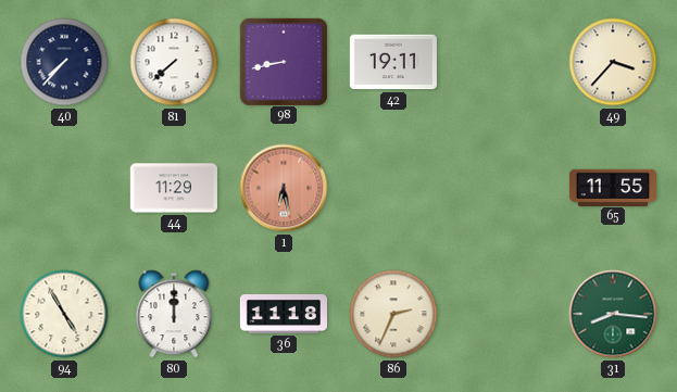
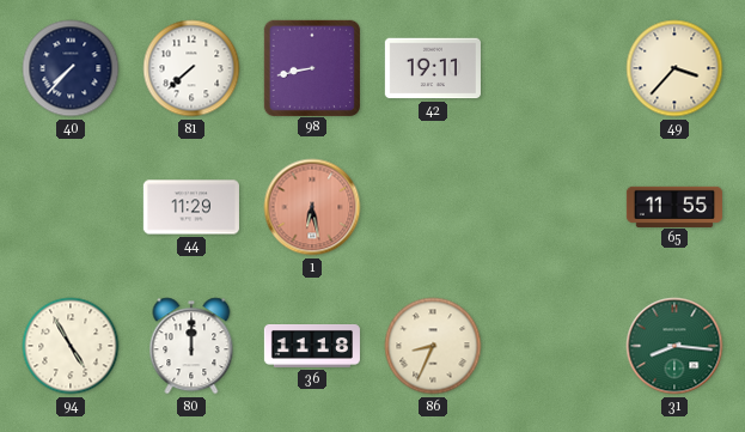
86: 2:34 -> 8:34
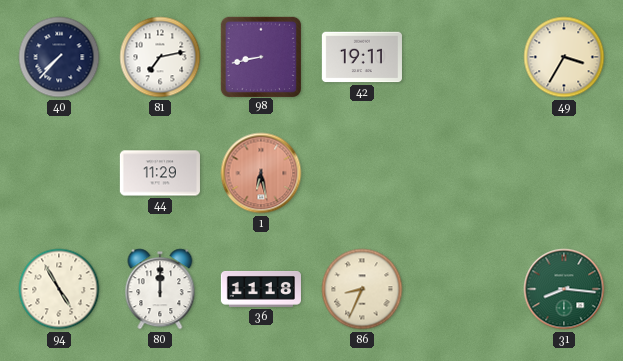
81: 7:38 -> 7:13
49: 3:37 -> 3:35
65: 11:55 -> none
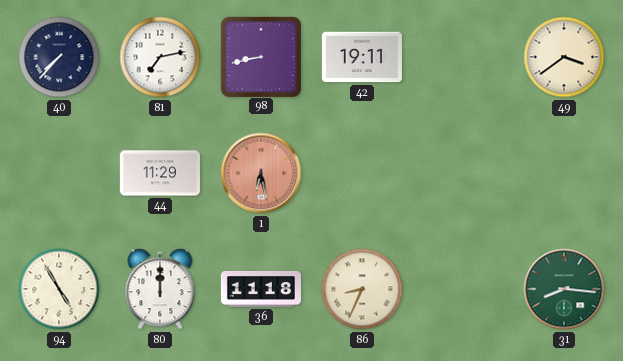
49: 3:35 -> 3:39
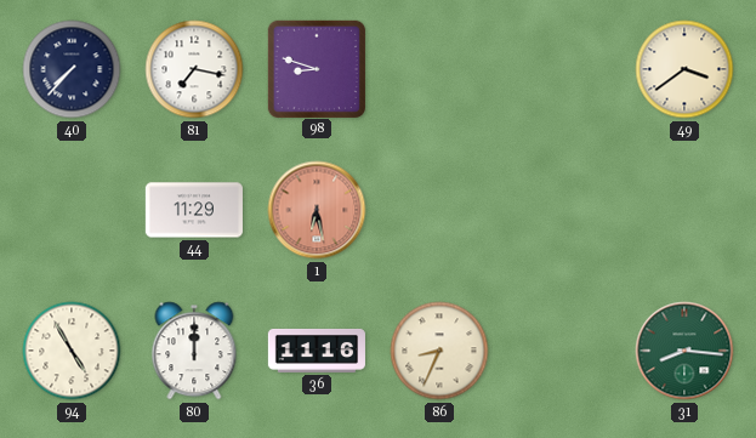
81: 7:13 -> 7:17
98: 8:43 -> 8:48
42: 19:11 -> none
36: 11:18 -> 11:16
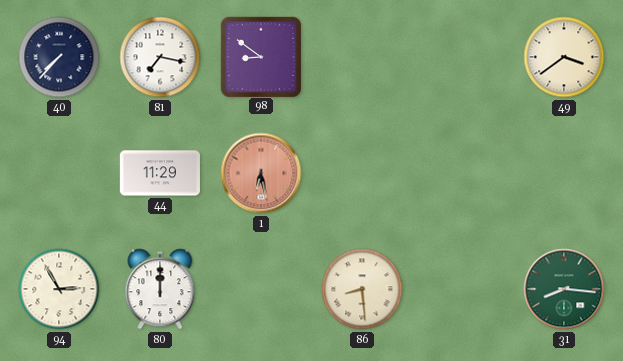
98: 8:48 -> 8:51
94: 4:55 -> 2:55
36: 11:16 -> none
86: 8:34 -> 8:29
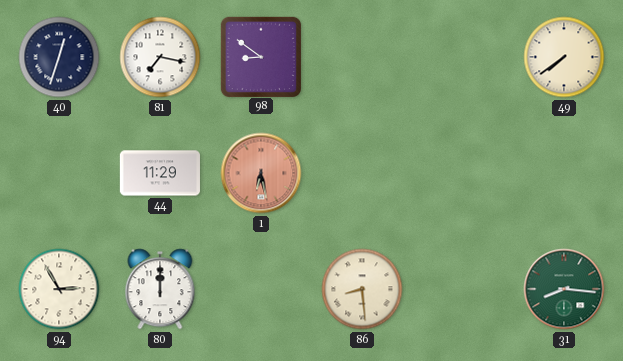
40: 7:37 -> 12:33
49: 3:39 -> 7:39
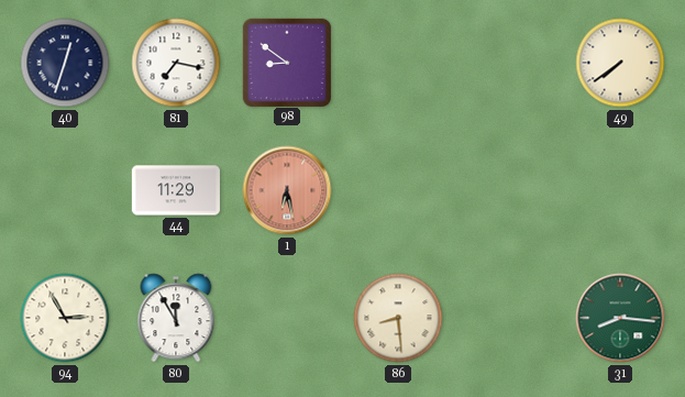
80: 12:00 -> 11:55
